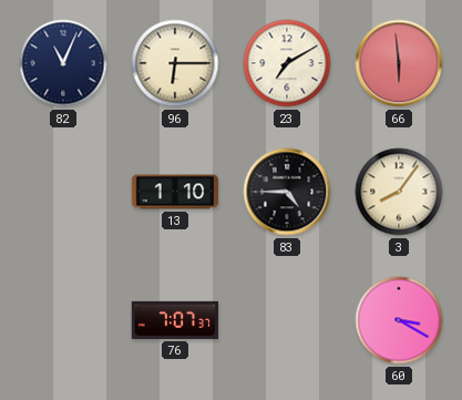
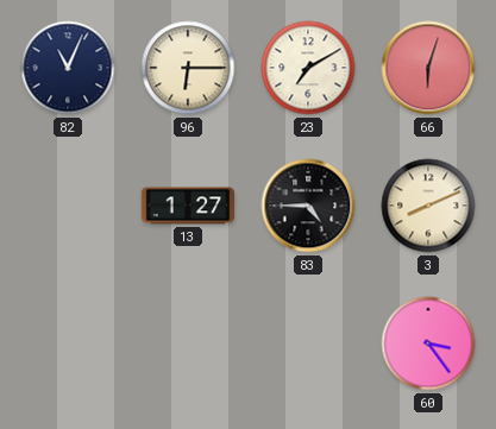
66: 5:59 -> 6:03
13: 1:10 -> 1:27
3: 8:06 -> 8:11
76: 7:07 -> none
60: 3:20 -> 3:24
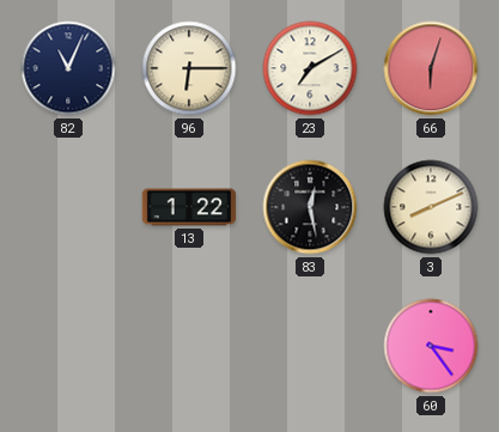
13: 1:27 -> 1:22
83: 4:45 -> 12:28
